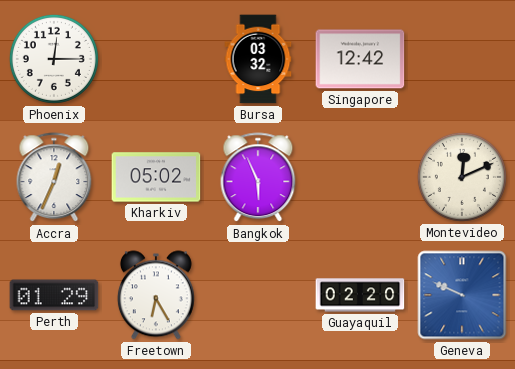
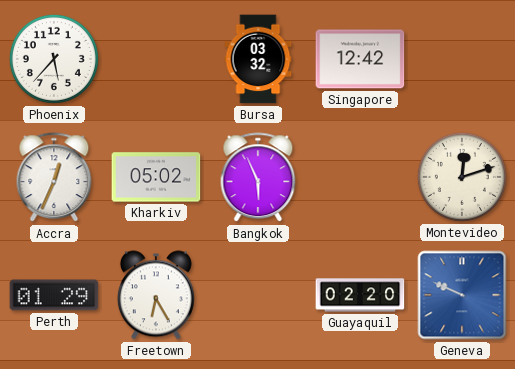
Phoenix: 12:15 -> 5:37
Montevideo: 12:11 -> 12:12
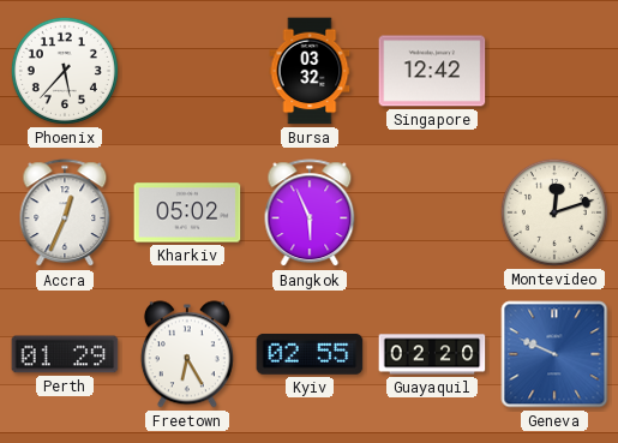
Kyiv: none -> 02:55
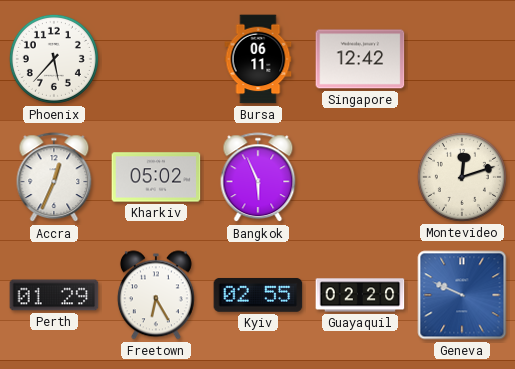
Bursa: 03:32 -> 06:11
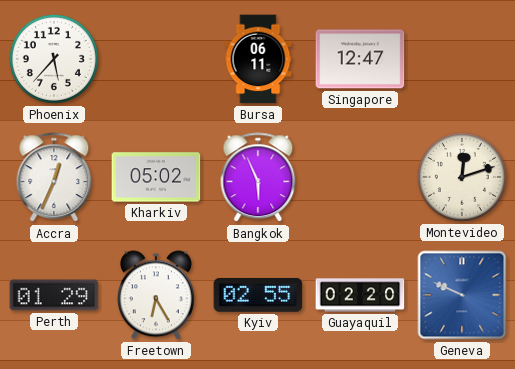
Singapore: 12:42 -> 12:47
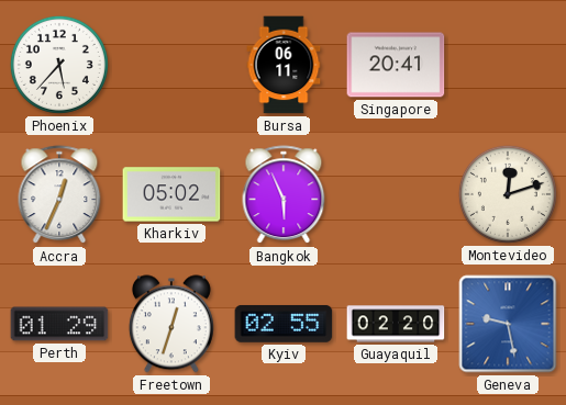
Singapore: 12:47 -> 20:41
Freetown: 6:25 -> 12:33
Geneva: 9:49 -> 9:28
